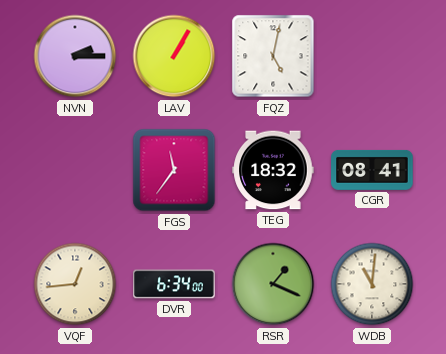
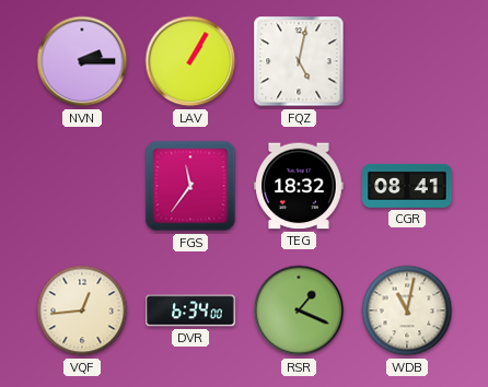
WDB: 11:01 -> 11:02
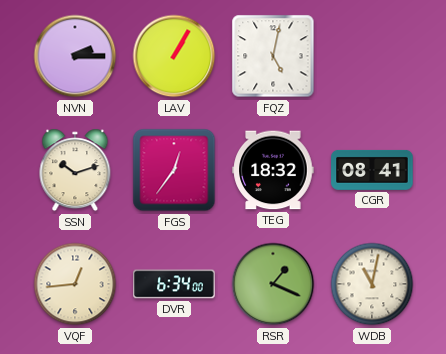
SSN: none -> 10:12
FGS: 11:36 -> 12:36
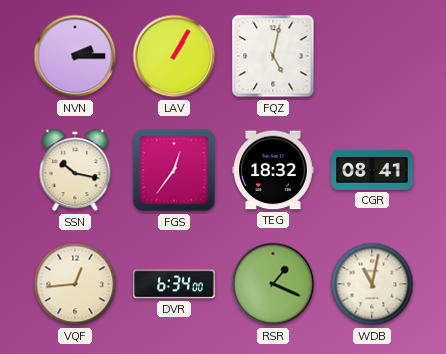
SSN: 10:12 -> 10:17
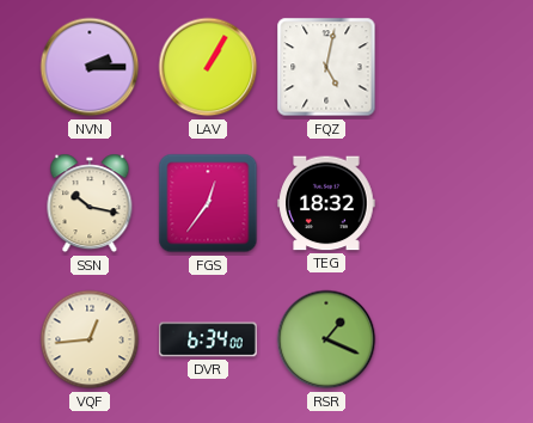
CGR: 08:41 -> none
WDB: 11:02 -> none
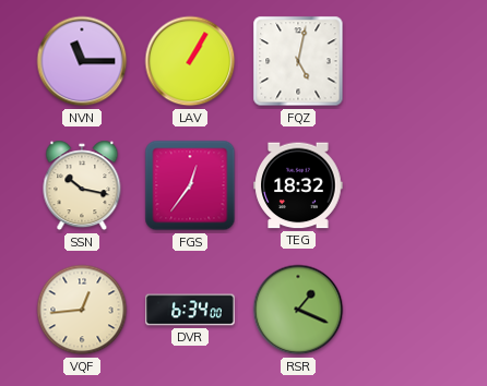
NVN: 2:15 -> 11:15
